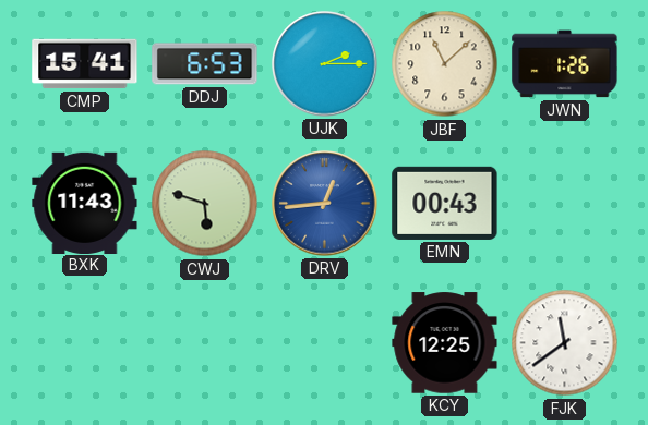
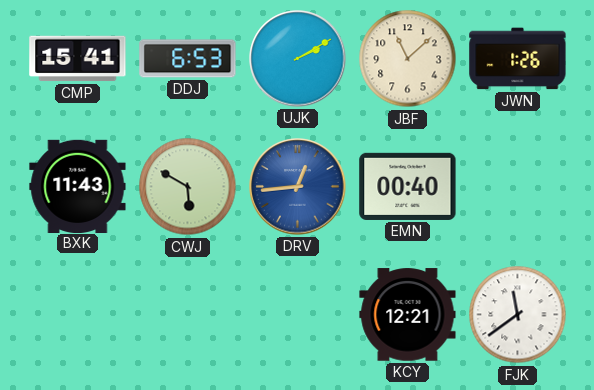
UJK: 2:15 -> 2:10
CWJ: 5:48 -> 5:50
EMN: 00:43 -> 00:40
KCY: 12:25 -> 12:21
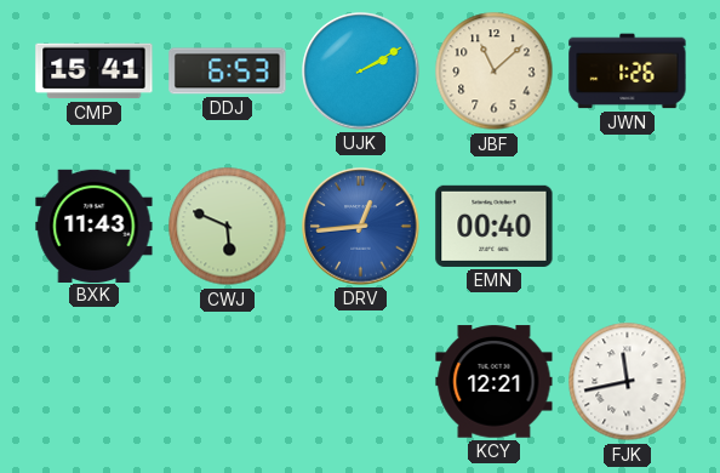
CWJ: 5:50 -> 5:49
FJK: 11:39 -> 11:43
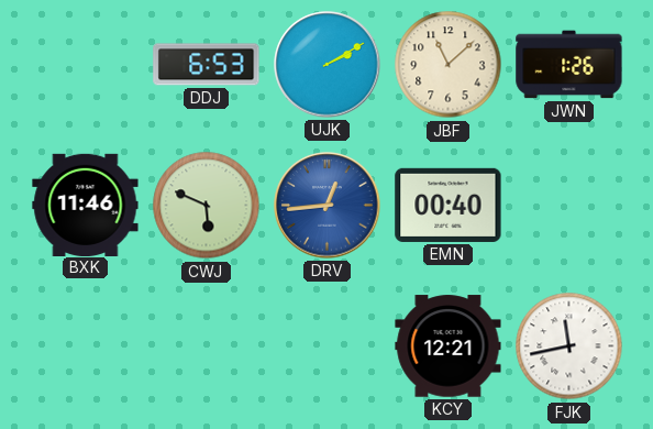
CMP: 15:41 -> none
BXK: 11:43 -> 11:46
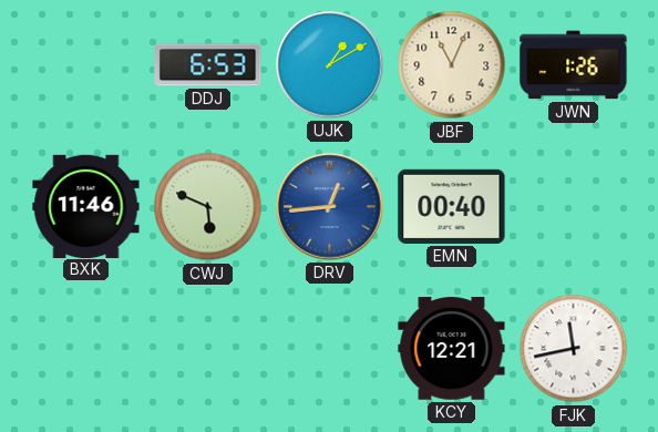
UJK: 2:10 -> 1:10
JBF: 11:08 -> 11:04
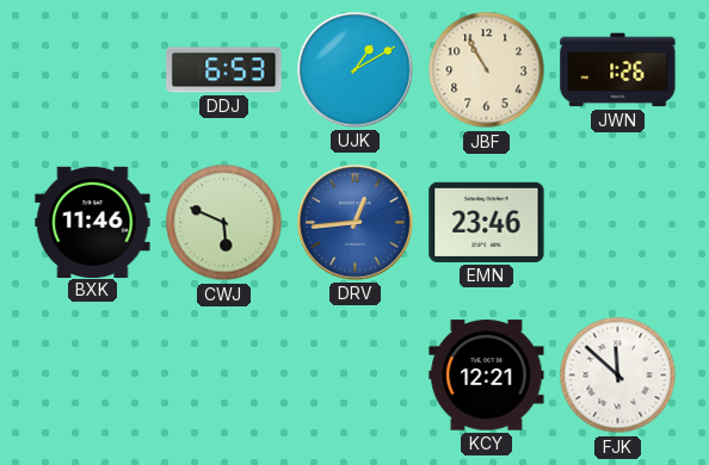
JBF: 11:04 -> 10:55
EMN: 00:40 -> 23:46
FJK: 11:43 -> 11:52
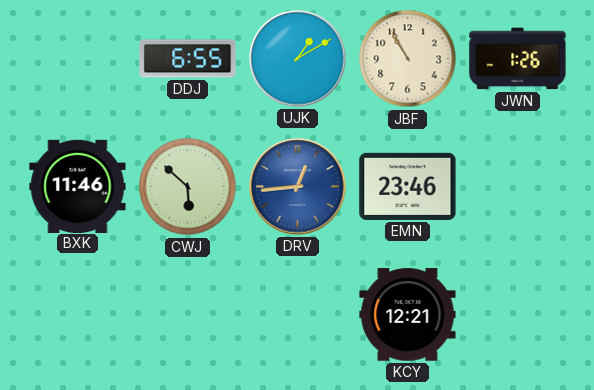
DDJ: 6:53 -> 6:55
CWJ: 5:49 -> 5:52
FJK: 11:52 -> none
